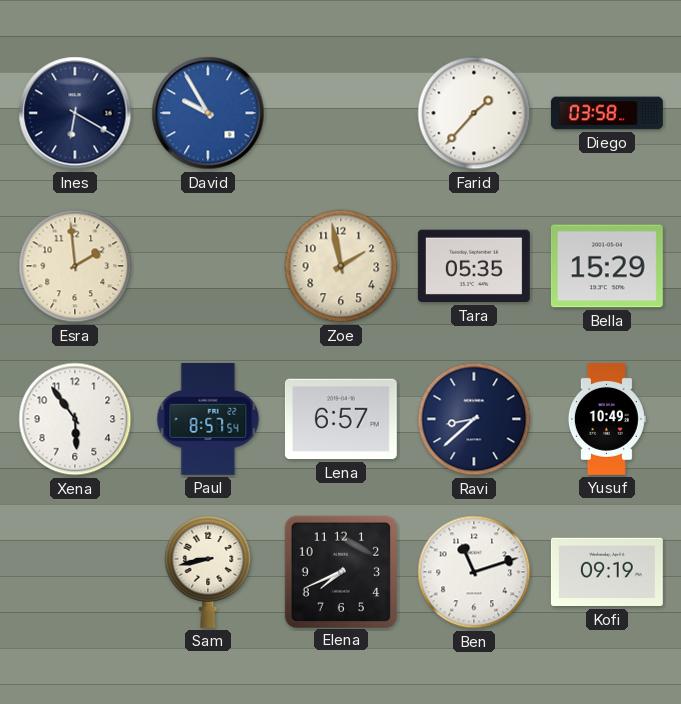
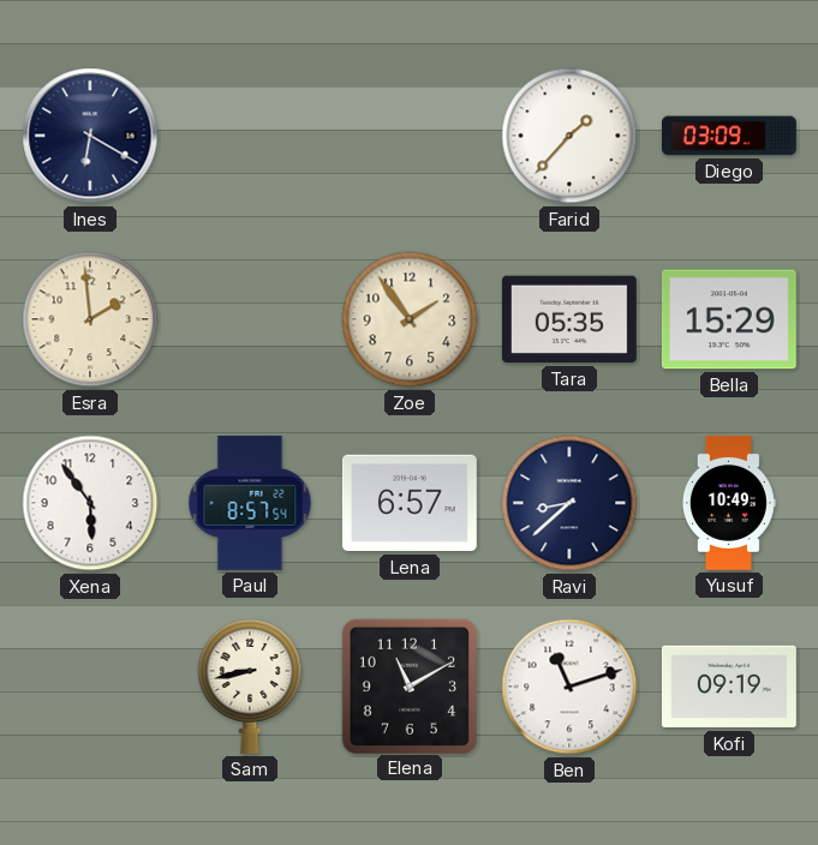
David: 9:55 -> none
Diego: 03:58 -> 03:09
Zoe: 1:58 -> 1:54
Elena: 7:41 -> 11:10
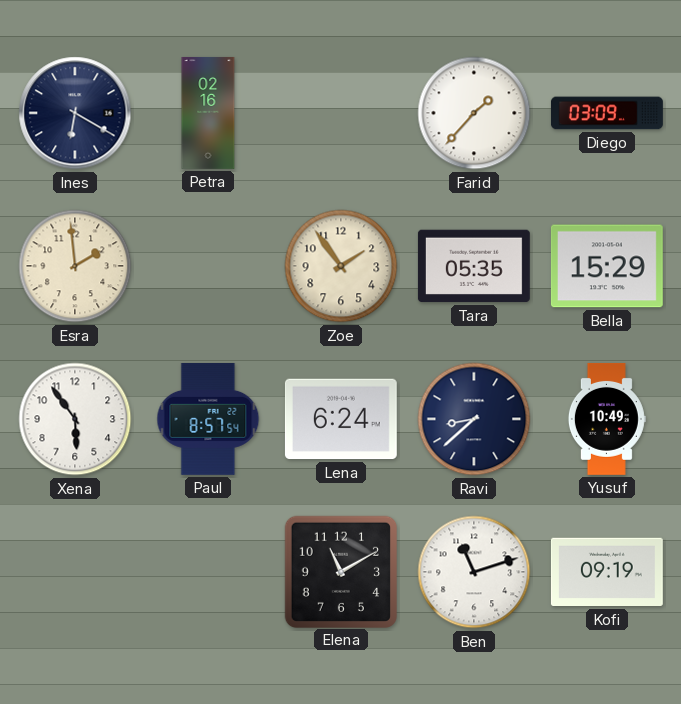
Petra: none -> 02:16
Lena: 6:57 -> 6:24
Sam: 8:43 -> none
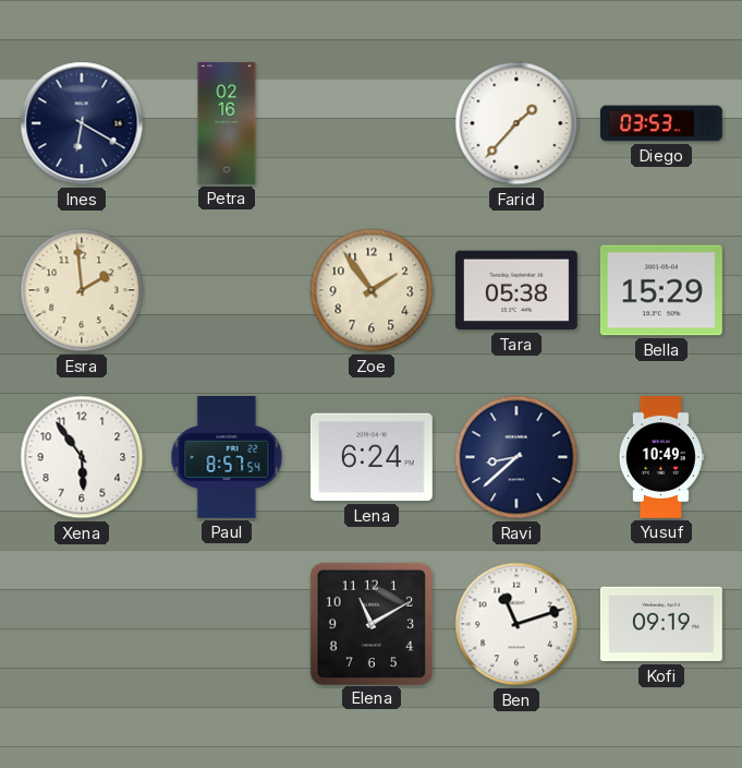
Diego: 03:09 -> 03:53
Tara: 05:35 -> 05:38
